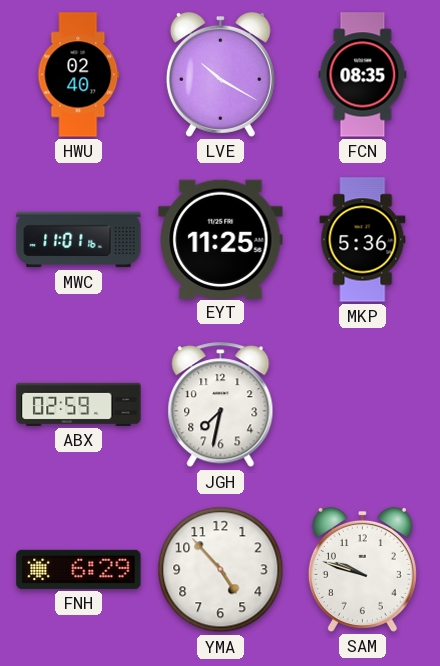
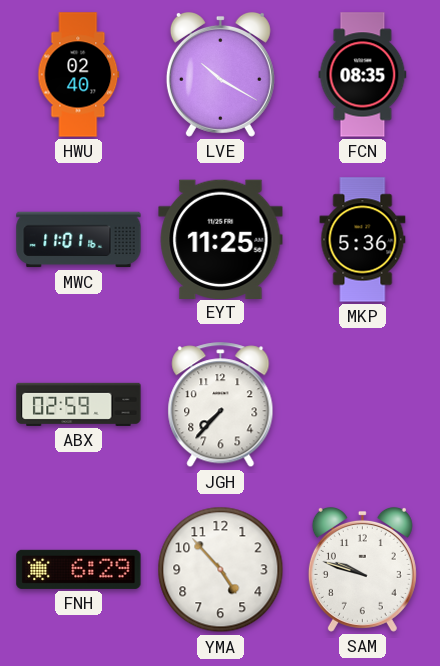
JGH: 7:32 -> 7:37
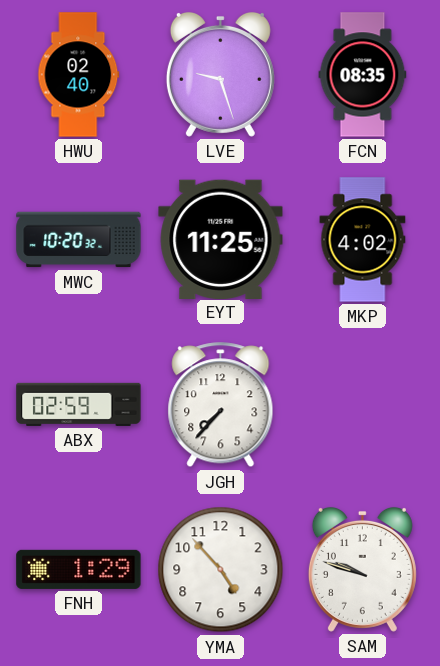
LVE: 10:20 -> 9:27
MWC: 11:01 -> 10:20
MKP: 5:36 -> 4:02
FNH: 6:29 -> 1:29
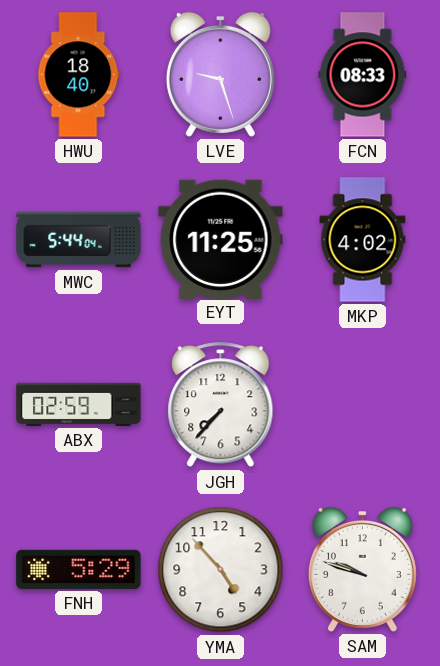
HWU: 02:40 -> 18:40
FCN: 08:35 -> 08:33
MWC: 10:20 -> 5:44
FNH: 1:29 -> 5:29
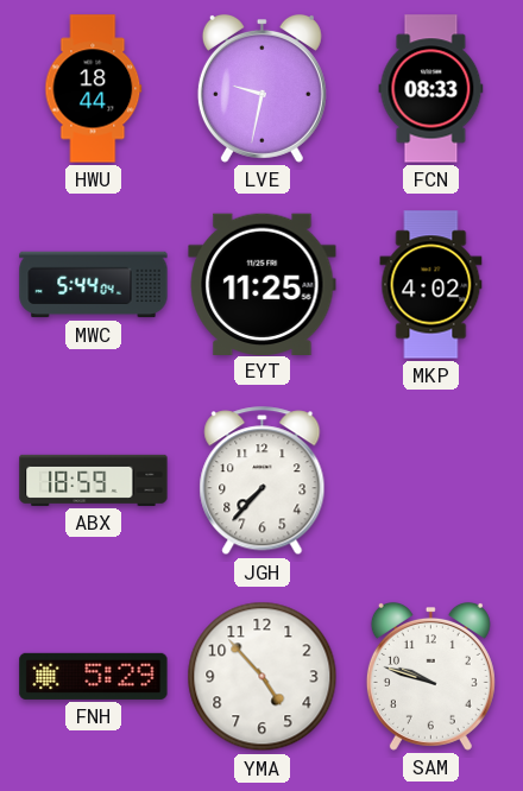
HWU: 18:40 -> 18:44
LVE: 9:27 -> 9:32
ABX: 02:59 -> 18:59
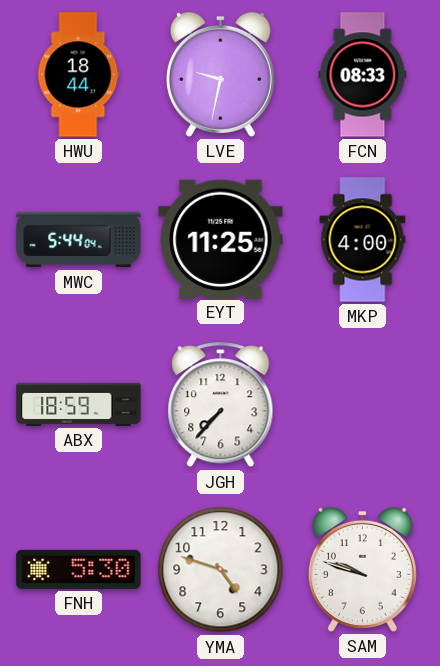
MKP: 4:02 -> 4:00
FNH: 5:29 -> 5:30
YMA: 4:53 -> 4:48
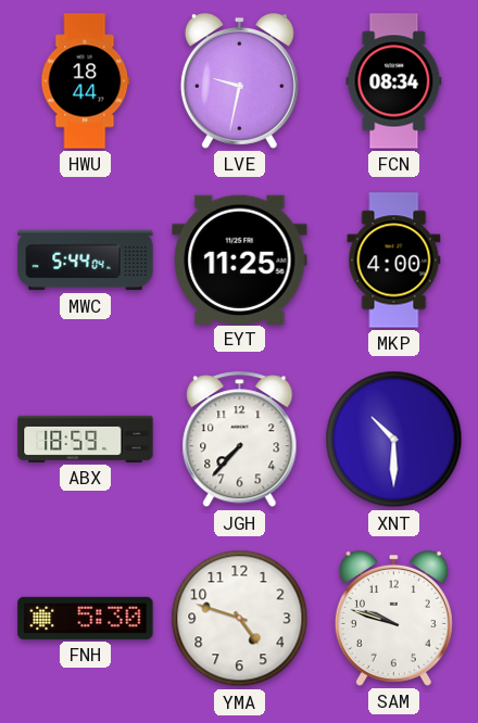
FCN: 08:33 -> 08:34
XNT: none -> 10:30
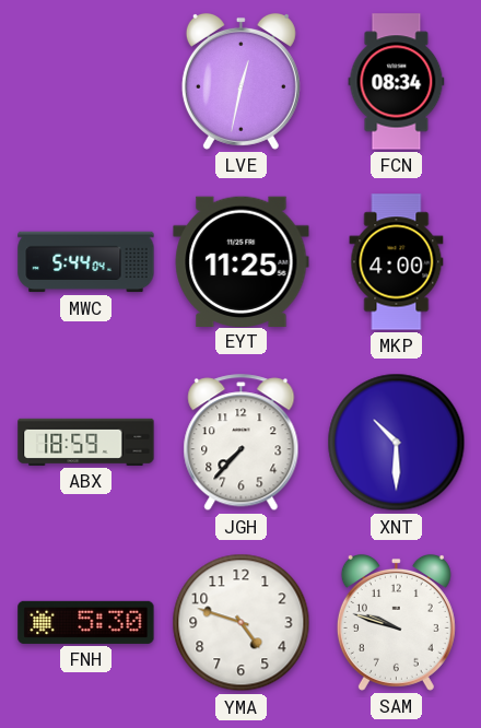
HWU: 18:44 -> none
LVE: 9:32 -> 12:32
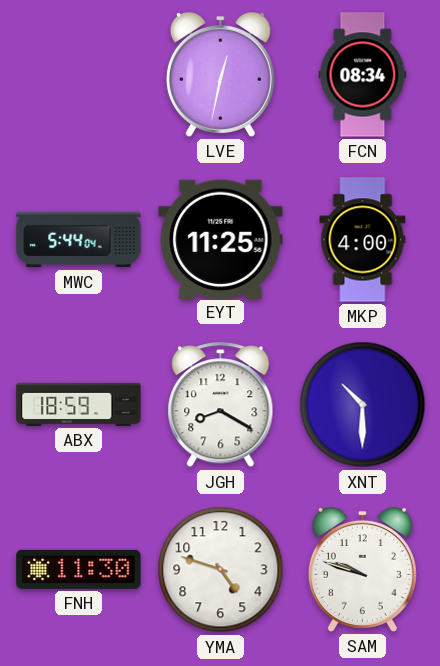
JGH: 7:37 -> 8:20
FNH: 5:30 -> 11:30
